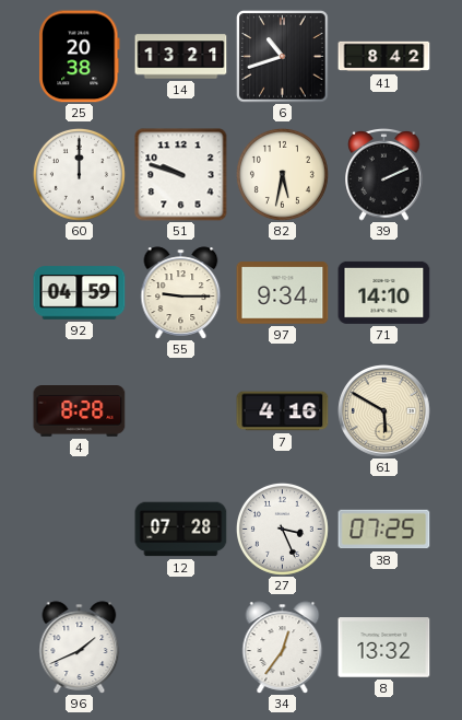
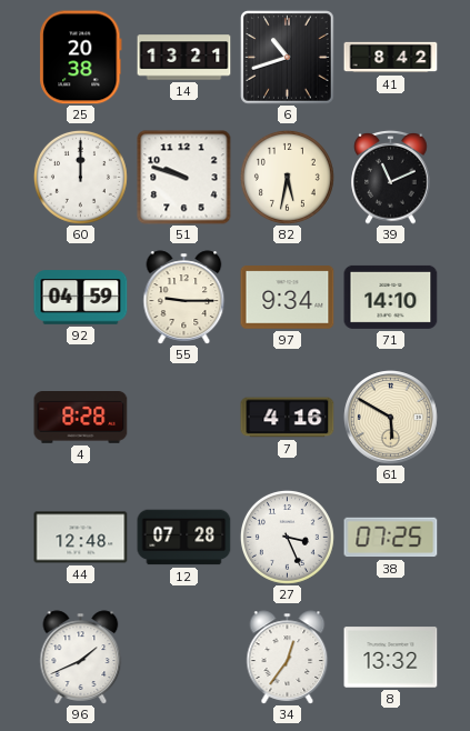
39: 2:11 -> 11:11
44: none -> 12:48
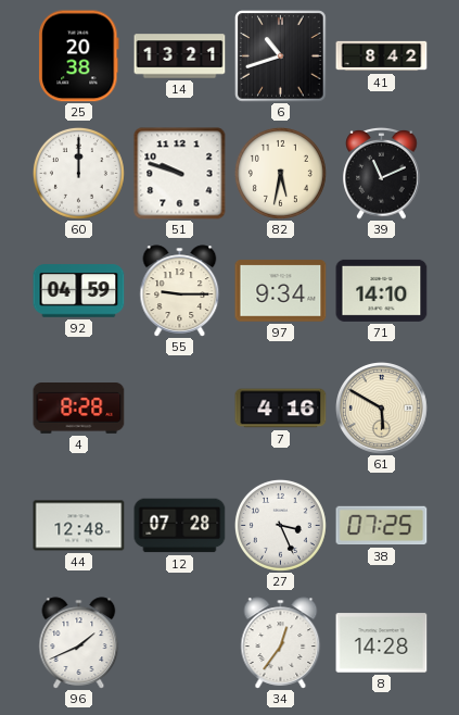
8: 13:32 -> 14:28
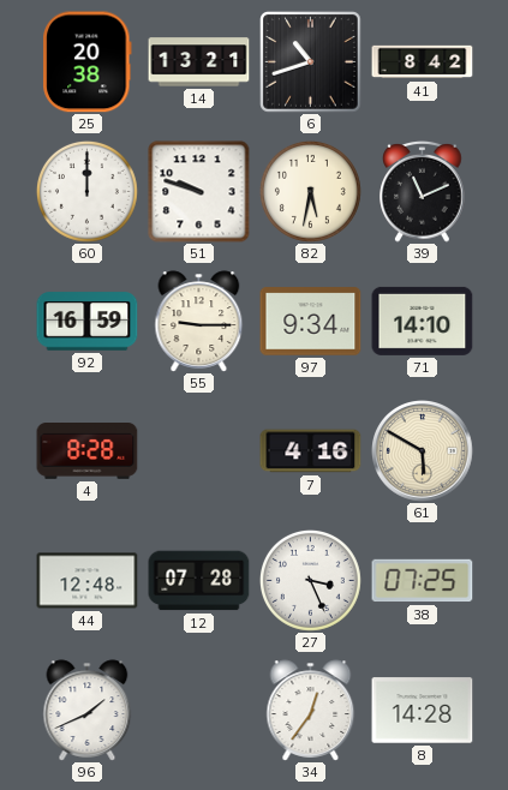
92: 04:59 -> 16:59
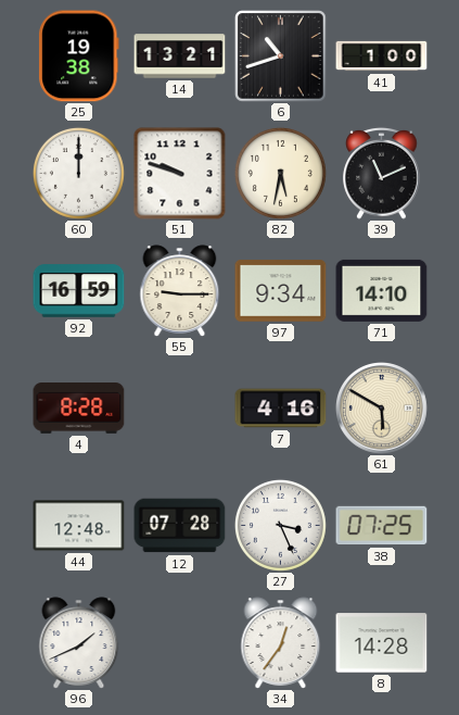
25: 20:38 -> 19:38
41: 8:42 -> 1:00
